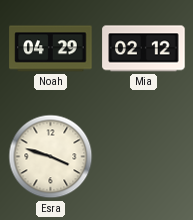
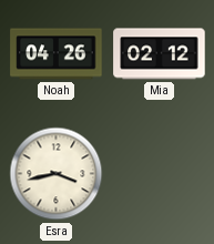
Noah: 04:29 -> 04:26
Esra: 3:48 -> 3:43
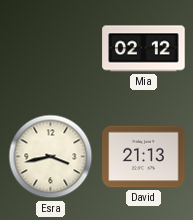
Noah: 04:26 -> none
David: none -> 21:13
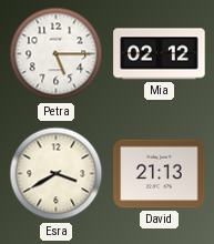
Petra: none -> 5:15
Esra: 3:43 -> 3:40
